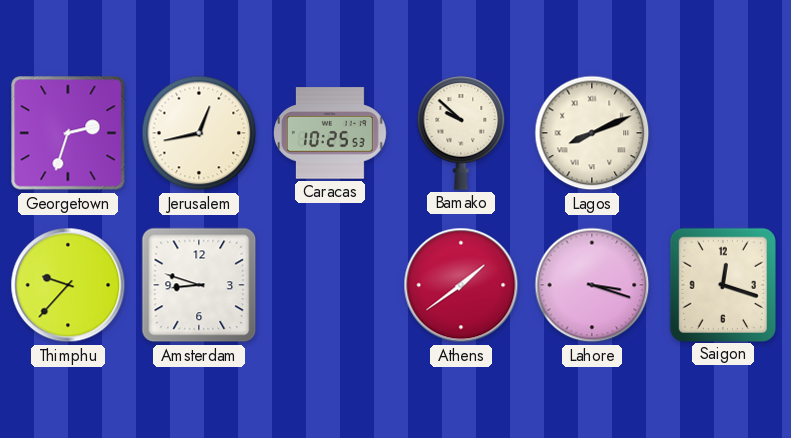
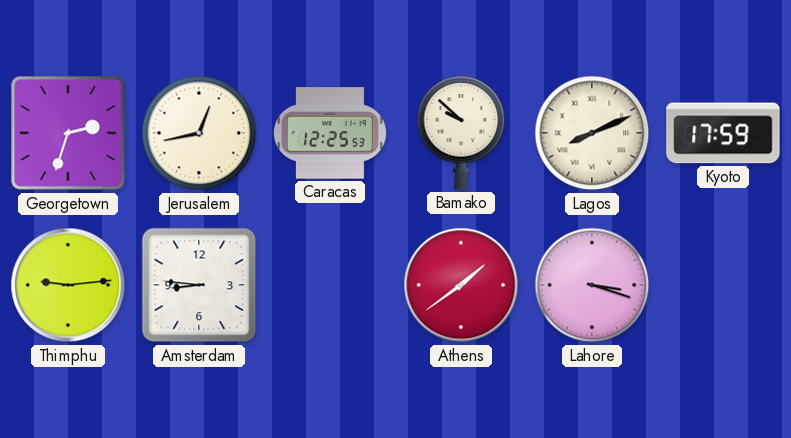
Caracas: 10:25 -> 12:25
Kyoto: none -> 17:59
Thimphu: 9:37 -> 9:14
Amsterdam: 8:48 -> 8:46
Saigon: 12:18 -> none
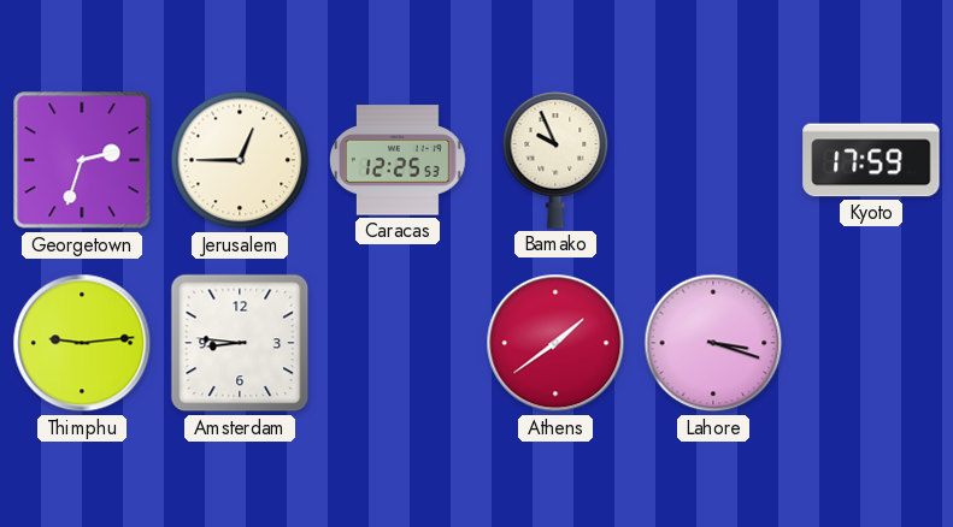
Jerusalem: 12:43 -> 12:45
Bamako: 9:52 -> 9:56
Lagos: 8:11 -> none
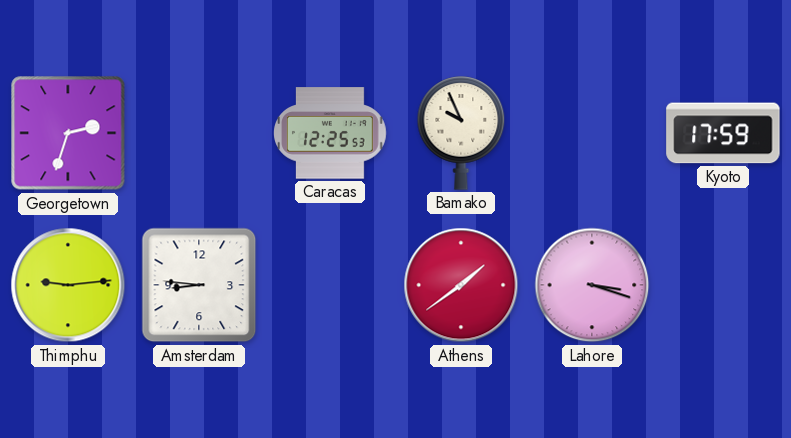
Jerusalem: 12:45 -> none
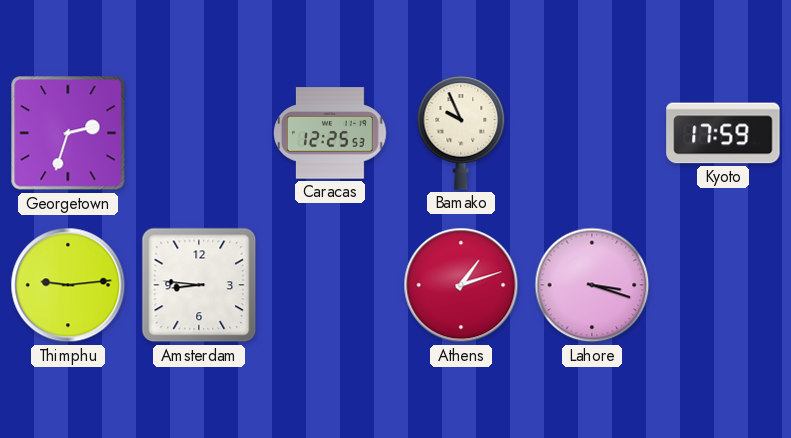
Athens: 1:39 -> 1:12
